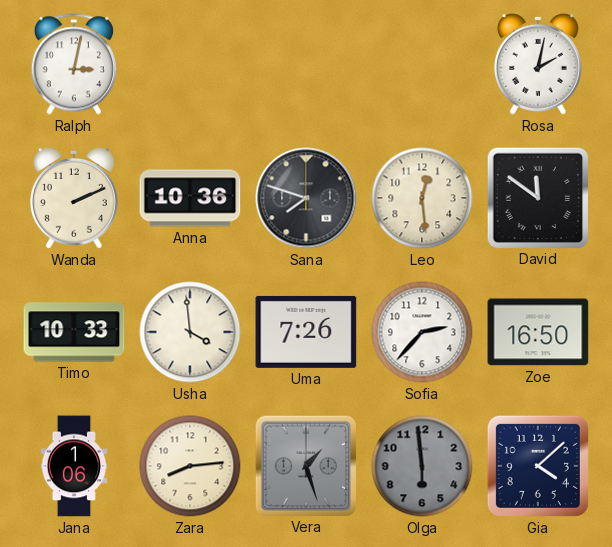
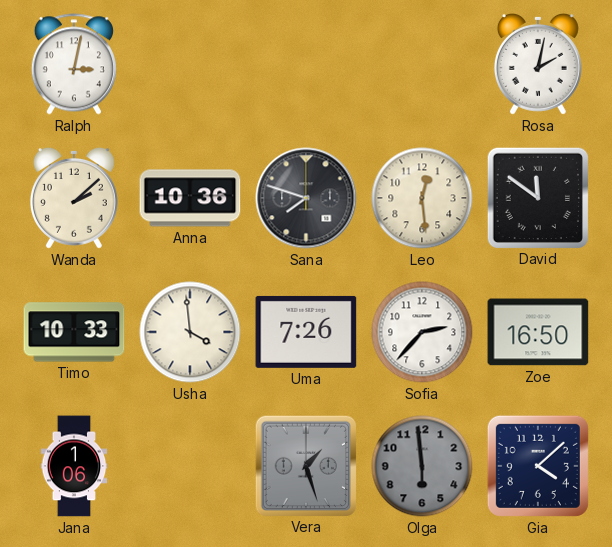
Wanda: 2:11 -> 2:08
Zara: 8:14 -> none
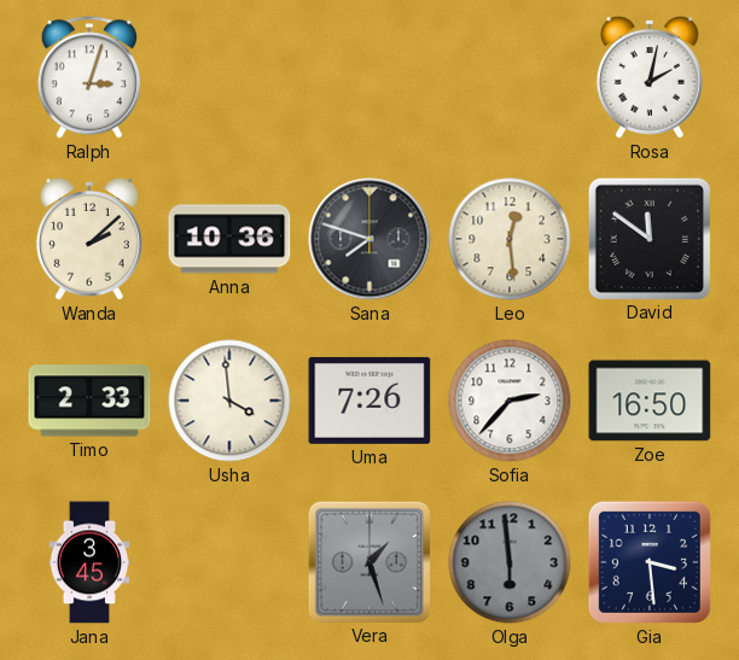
Ralph: 3:02 -> 3:03
Timo: 10:33 -> 2:33
Jana: 1:06 -> 3:45
Gia: 4:08 -> 3:29
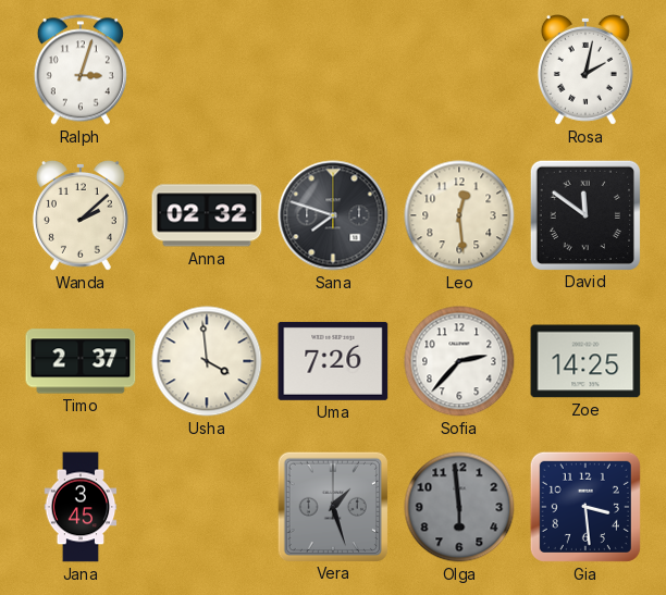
Anna: 10:36 -> 02:32
Timo: 2:33 -> 2:37
Zoe: 16:50 -> 14:25
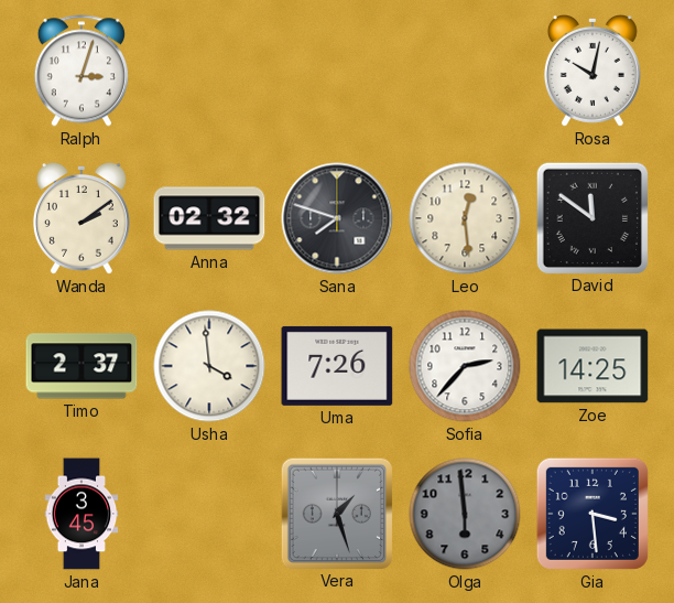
Rosa: 2:02 -> 10:02
Wanda: 2:08 -> 2:09
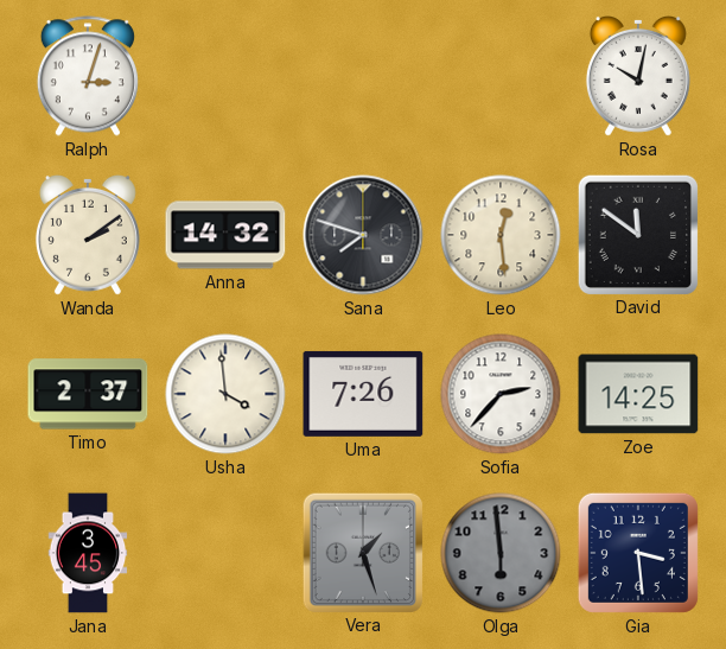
Anna: 02:32 -> 14:32
